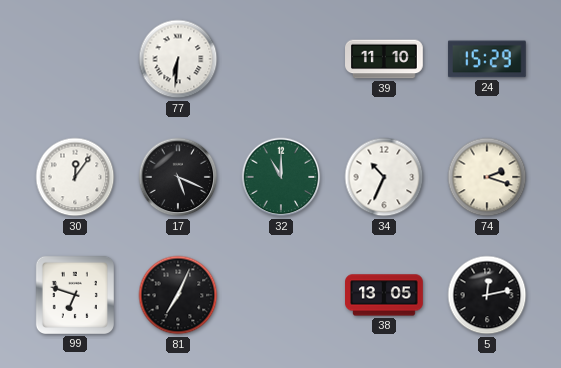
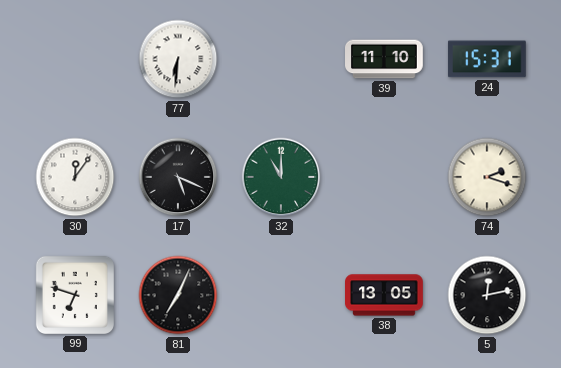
24: 15:29 -> 15:31
34: 10:34 -> none
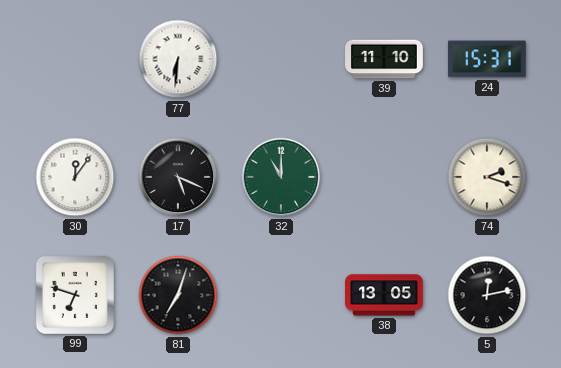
81: 7:04 -> 7:03
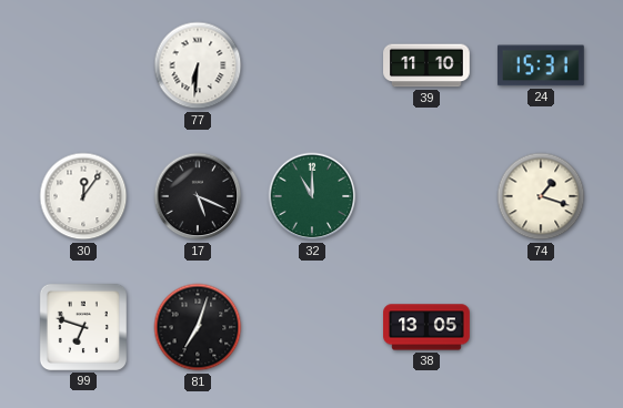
74: 2:18 -> 1:18
5: 12:13 -> none
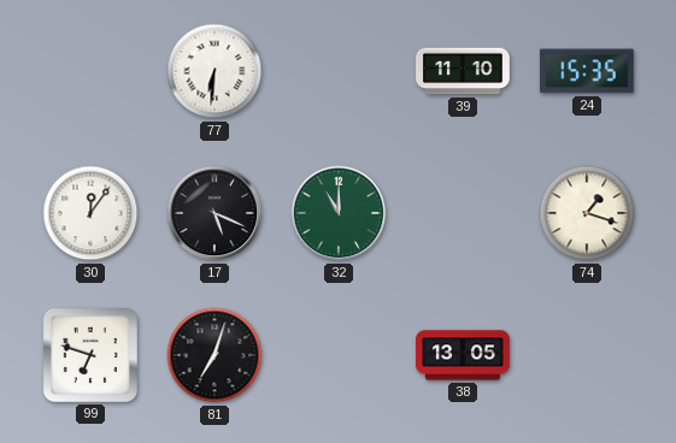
24: 15:31 -> 15:35
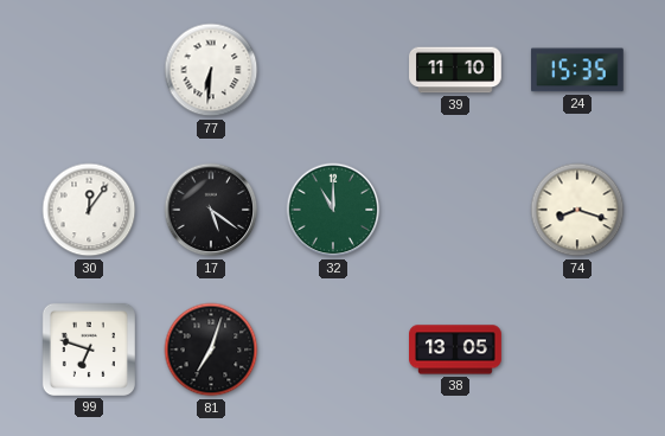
17: 5:19 -> 5:21
74: 1:18 -> 8:18
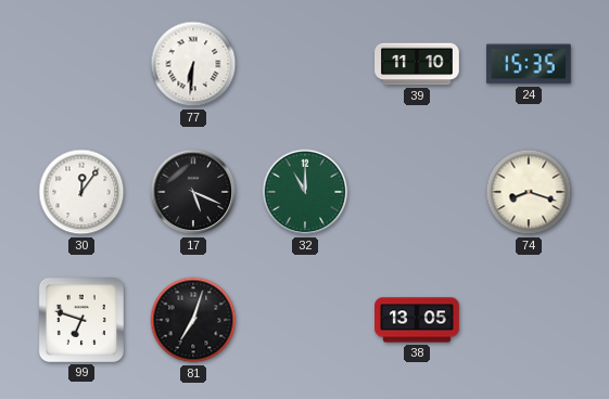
17: 5:21 -> 5:19
